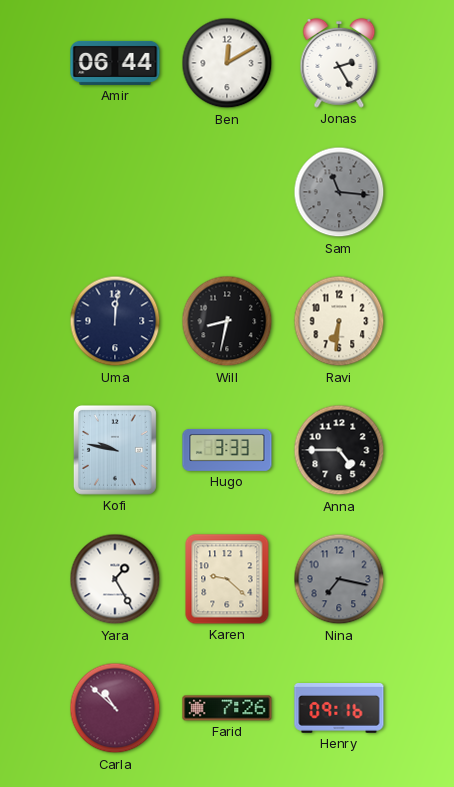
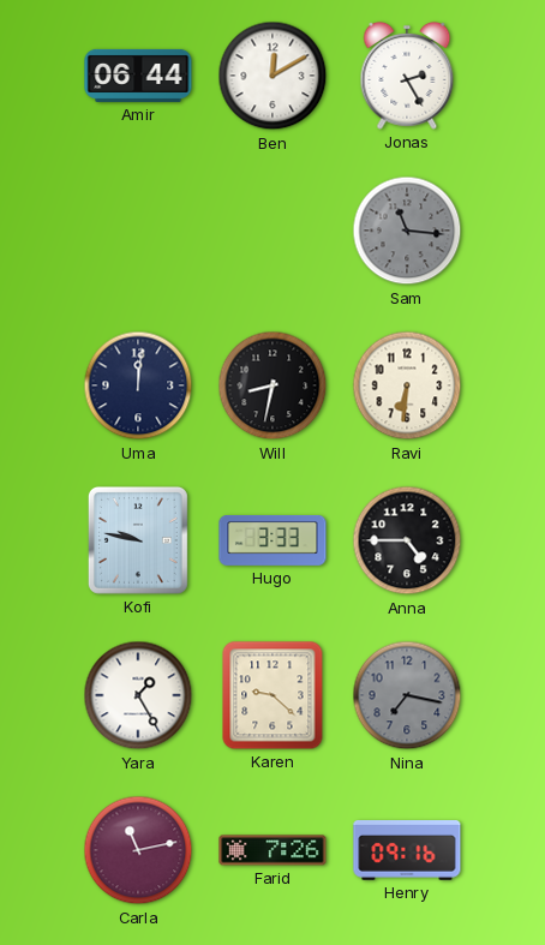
Carla: 10:52 -> 11:13
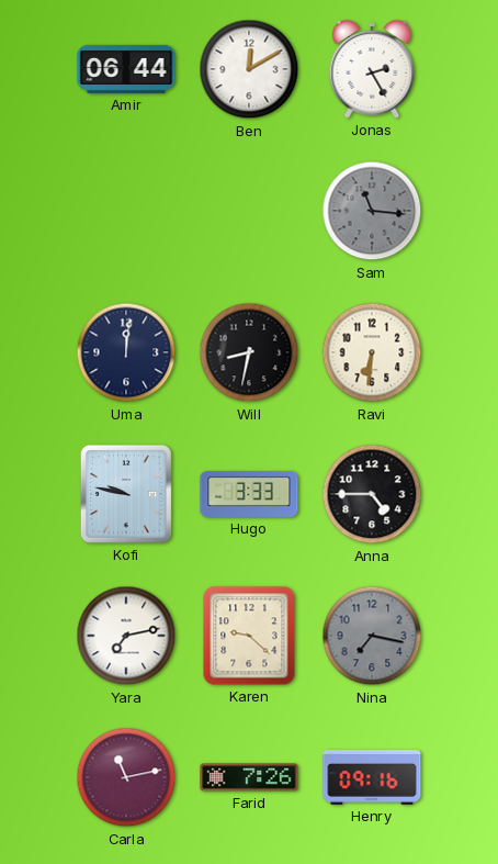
Yara: 1:25 -> 7:13
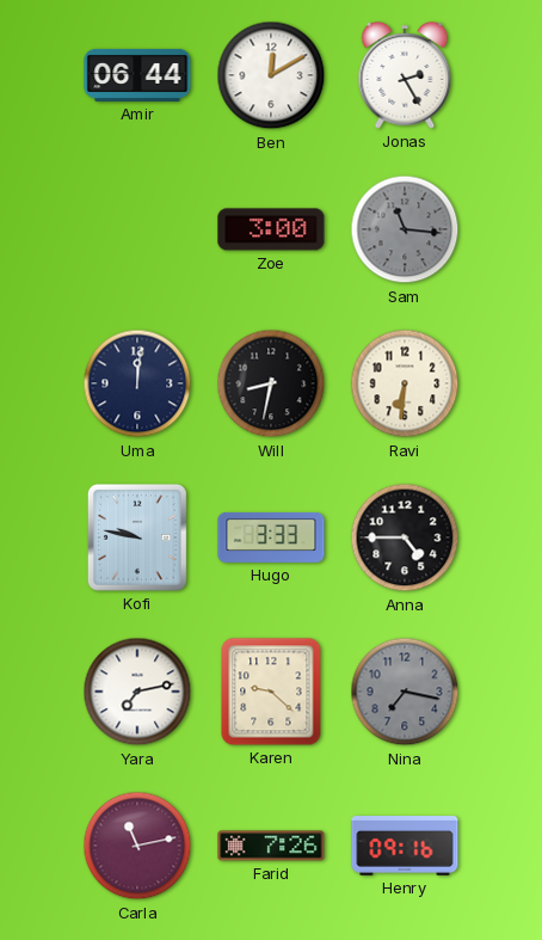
Zoe: none -> 3:00
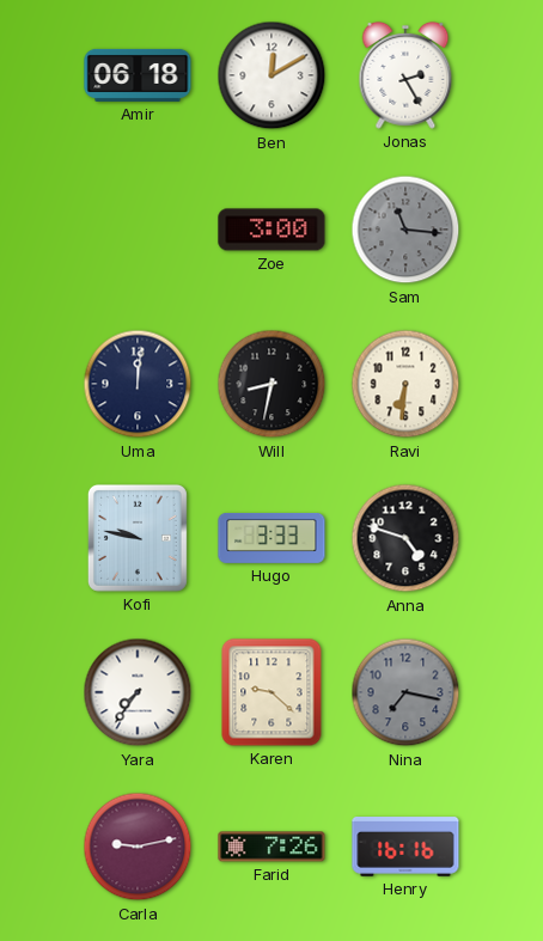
Amir: 06:44 -> 06:18
Anna: 4:45 -> 4:48
Yara: 7:13 -> 7:36
Carla: 11:13 -> 9:13
Henry: 09:16 -> 16:16
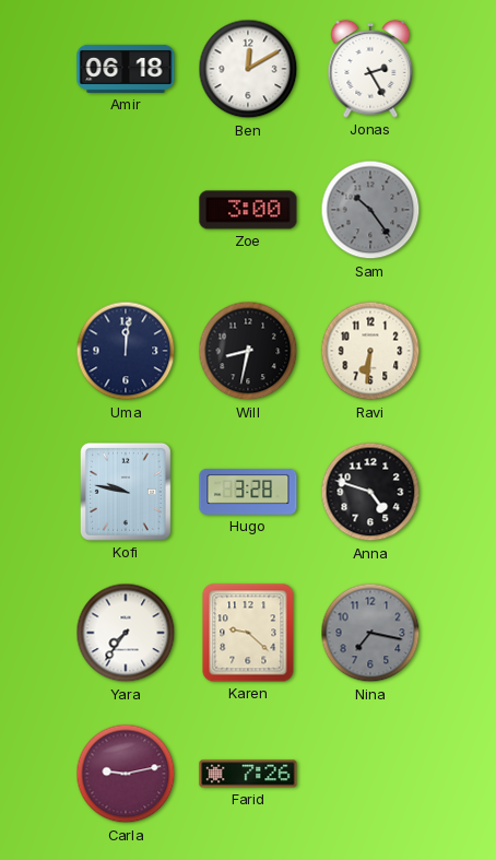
Sam: 11:16 -> 10:24
Hugo: 3:33 -> 3:28
Henry: 16:16 -> none
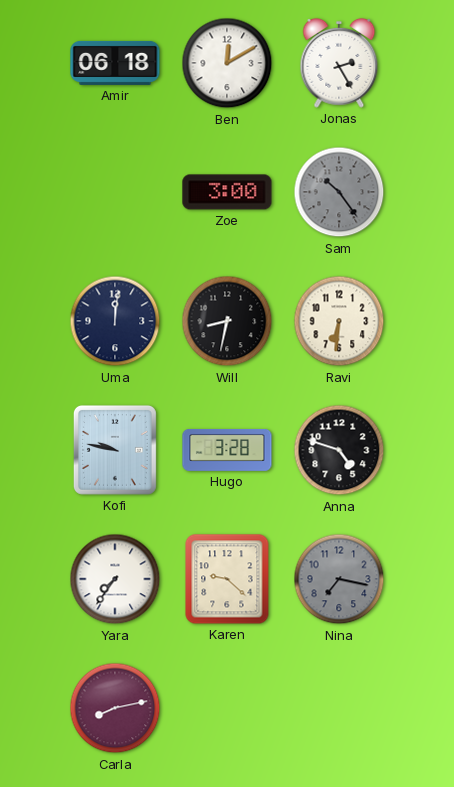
Carla: 9:13 -> 8:13
Farid: 7:26 -> none
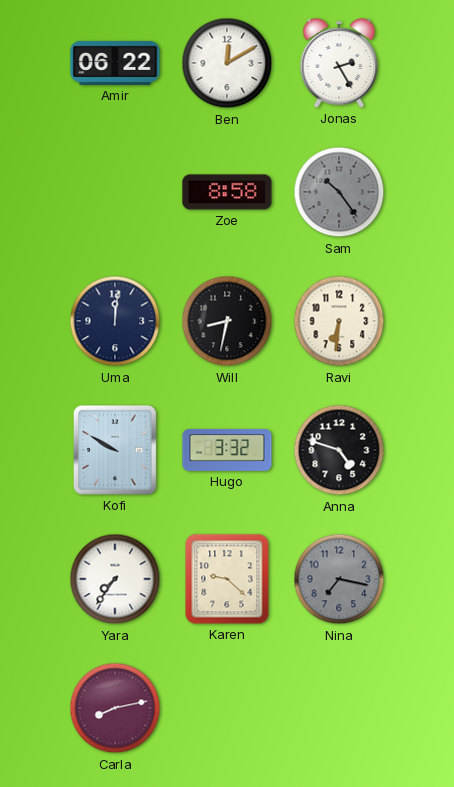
Amir: 06:18 -> 06:22
Zoe: 3:00 -> 8:58
Kofi: 9:47 -> 9:50
Hugo: 3:28 -> 3:32
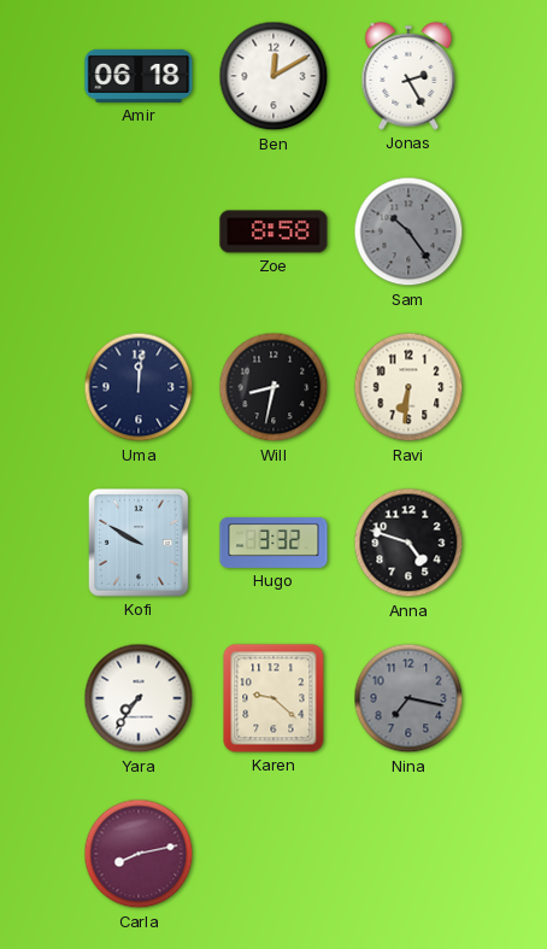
Amir: 06:22 -> 06:18
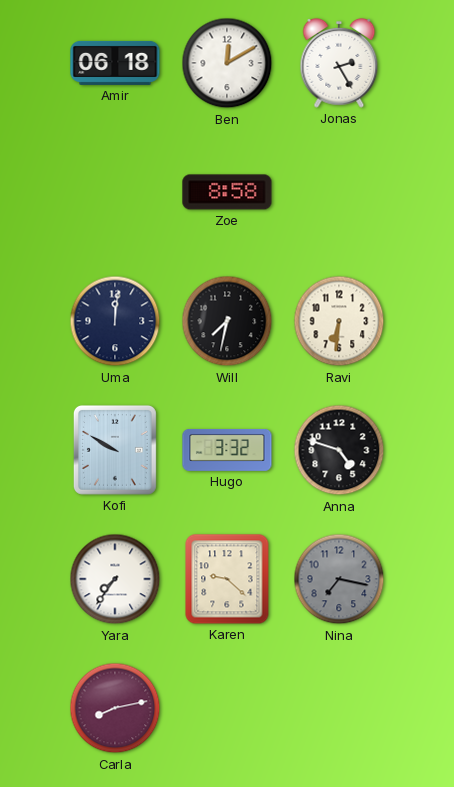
Sam: 10:24 -> none
Will: 8:32 -> 7:32
